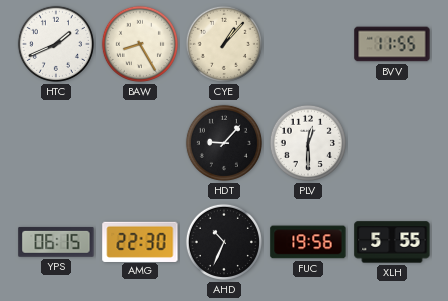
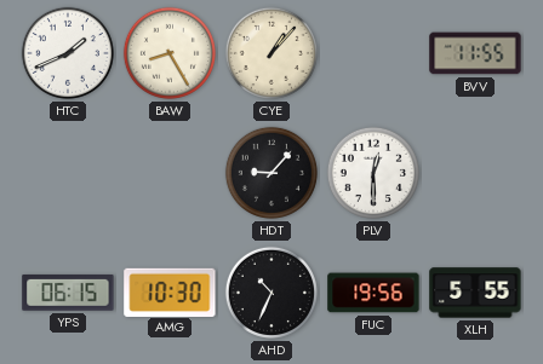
AMG: 22:30 -> 10:30
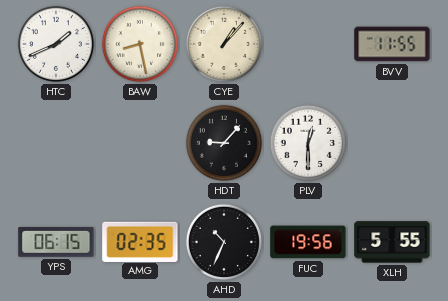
BAW: 8:25 -> 8:28
AMG: 10:30 -> 02:35
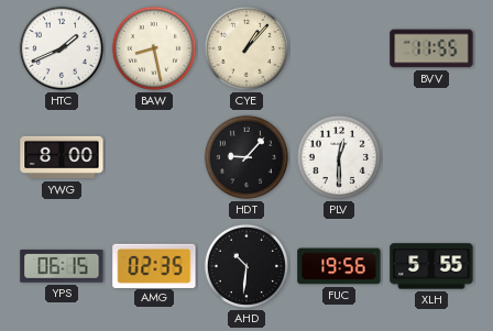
YWG: none -> 8:00
AHD: 10:34 -> 10:31
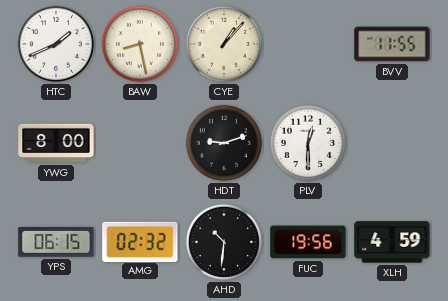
HDT: 9:07 -> 9:12
AMG: 02:35 -> 02:32
XLH: 5:55 -> 4:59
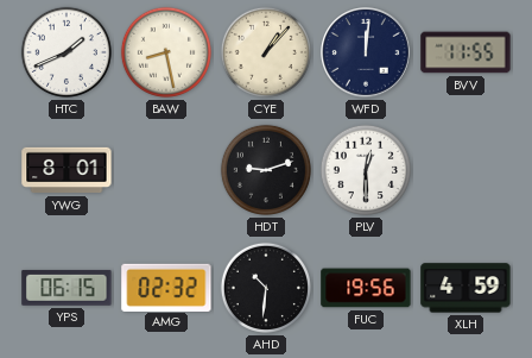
WFD: none -> 12:01
YWG: 8:00 -> 8:01
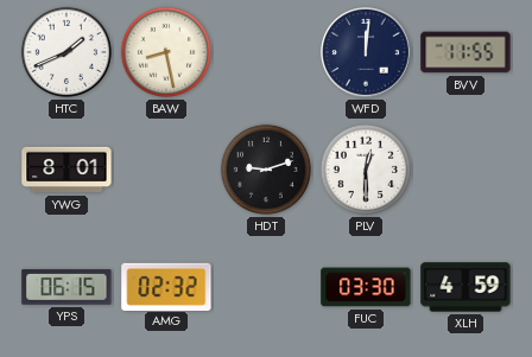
CYE: 1:07 -> none
AHD: 10:31 -> none
FUC: 19:56 -> 03:30
